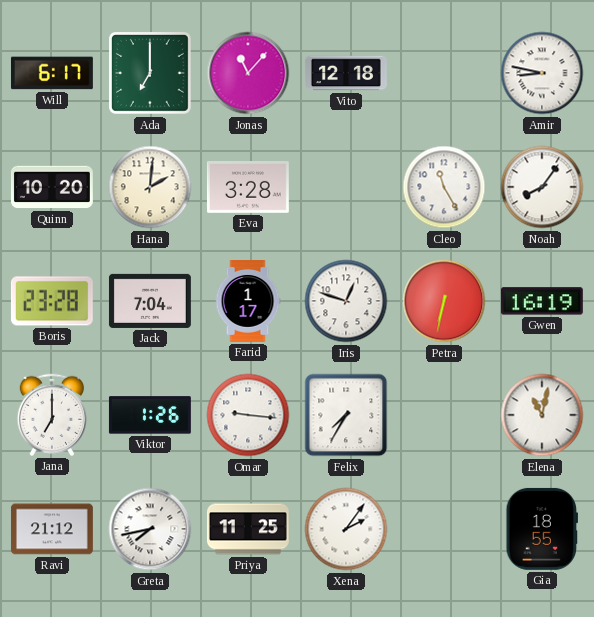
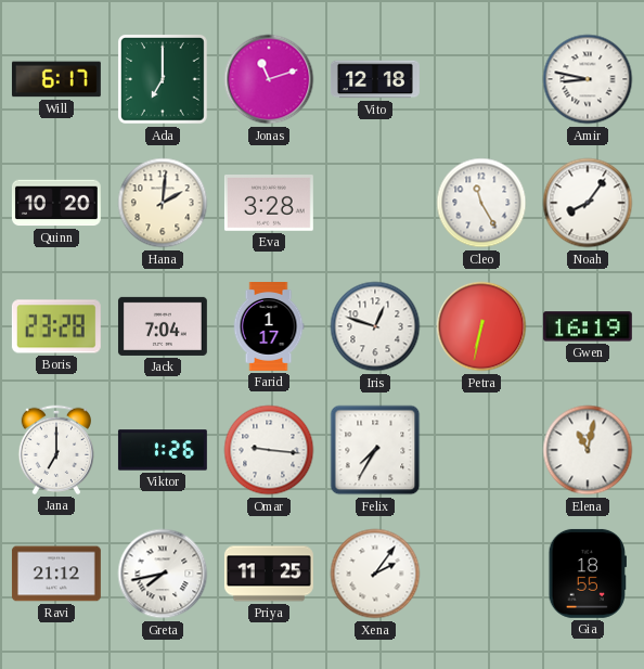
Jonas: 11:07 -> 11:12
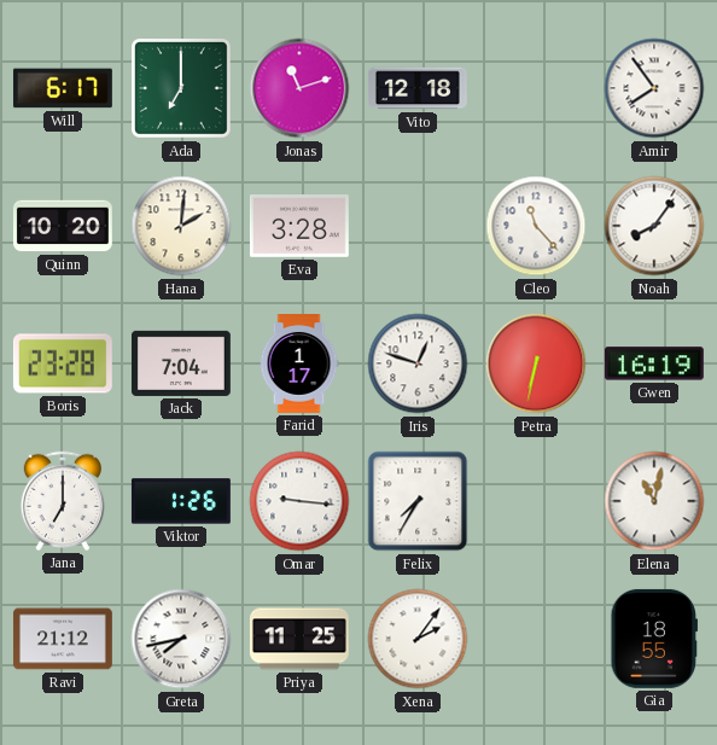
Amir: 8:47 -> 7:54
Cleo: 11:25 -> 11:23
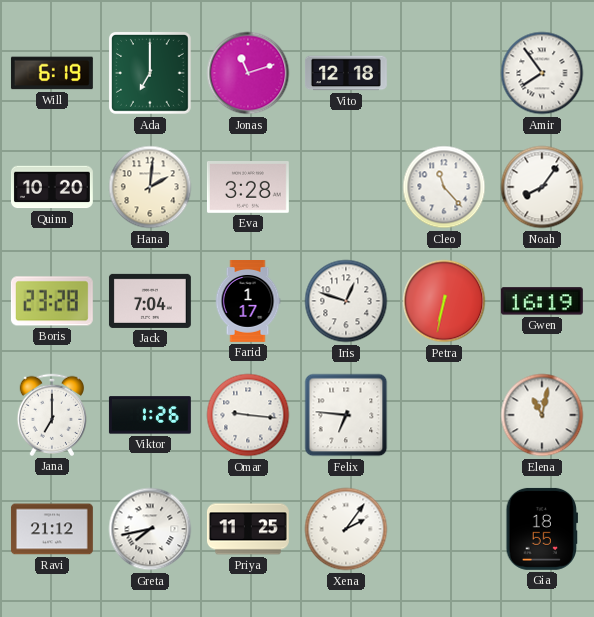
Will: 6:17 -> 6:19
Felix: 7:35 -> 6:46
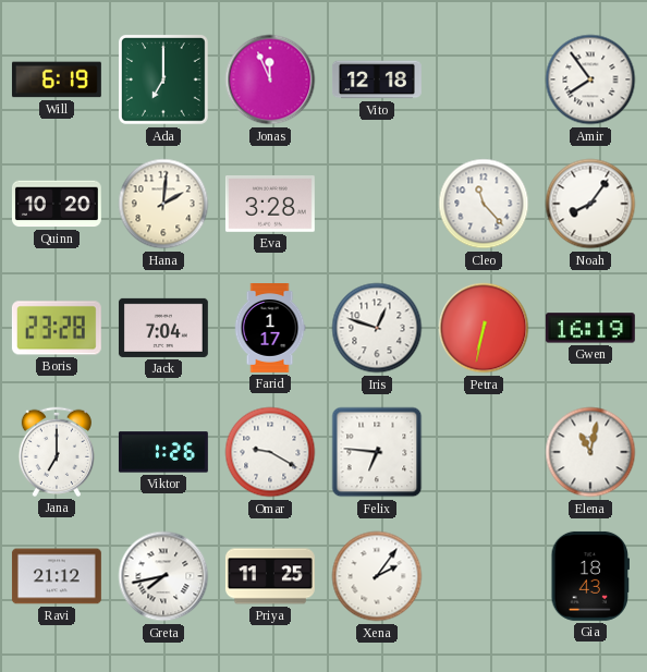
Jonas: 11:12 -> 11:56
Omar: 9:16 -> 9:20
Gia: 18:55 -> 18:43
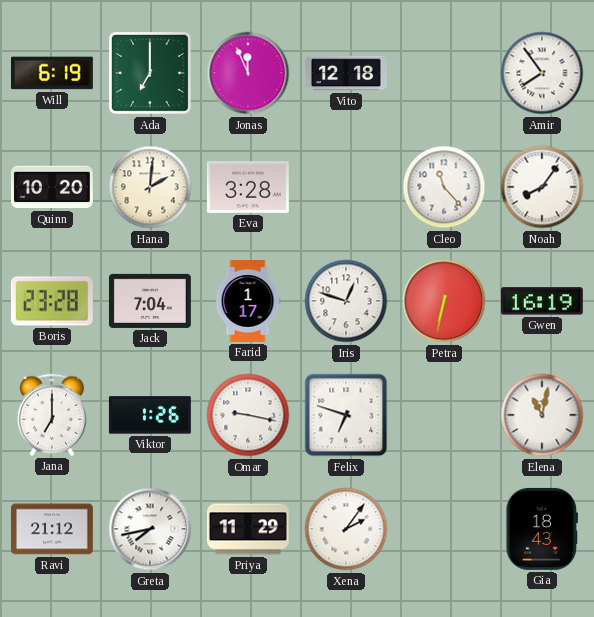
Omar: 9:20 -> 9:17
Felix: 6:46 -> 6:48
Priya: 11:25 -> 11:29
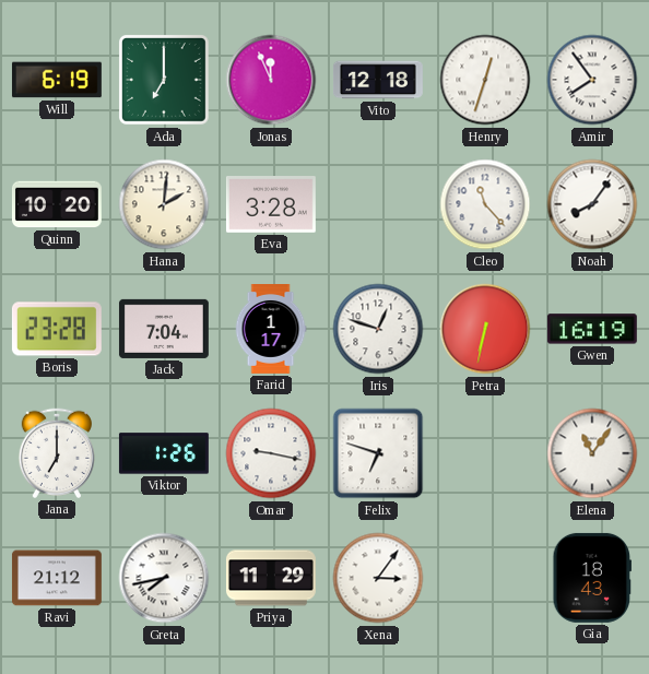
Henry: none -> 12:33
Elena: 11:02 -> 11:06
Xena: 2:06 -> 3:06
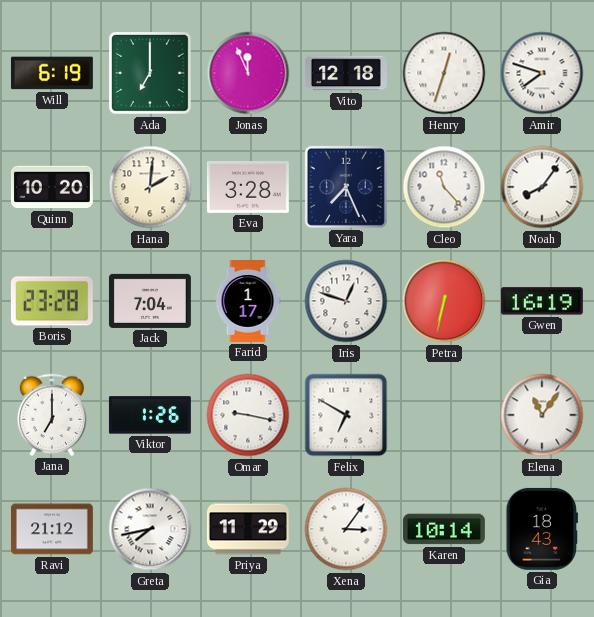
Amir: 7:54 -> 7:48
Yara: none -> 7:26
Felix: 6:48 -> 6:50
Karen: none -> 10:14
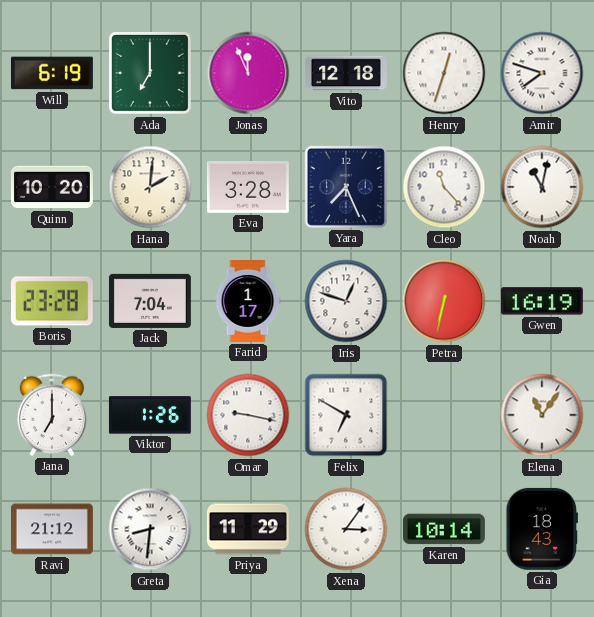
Noah: 8:06 -> 11:02
Greta: 7:43 -> 8:31
